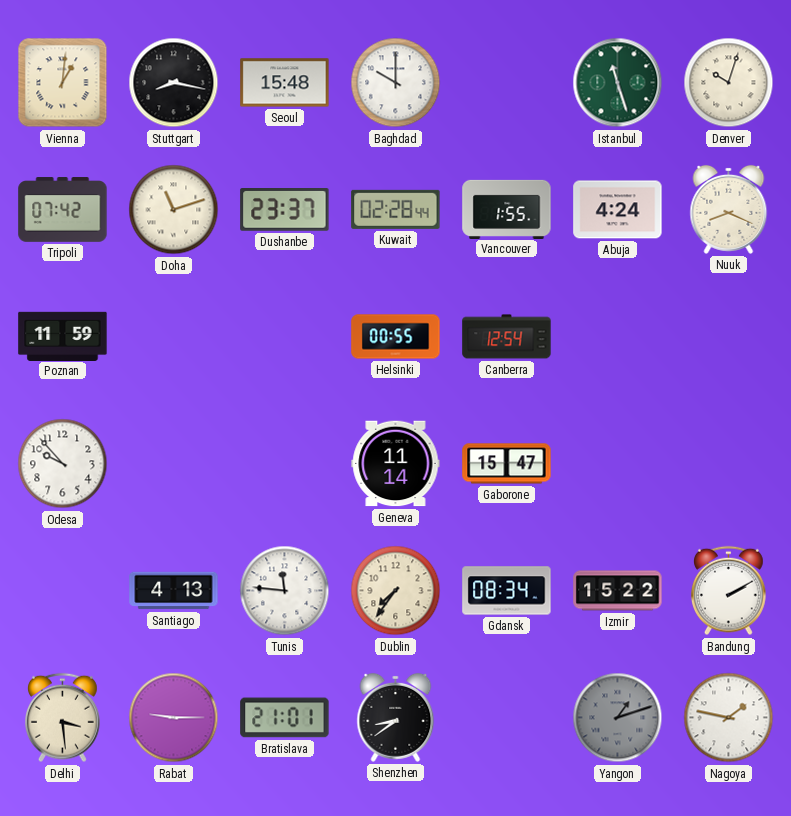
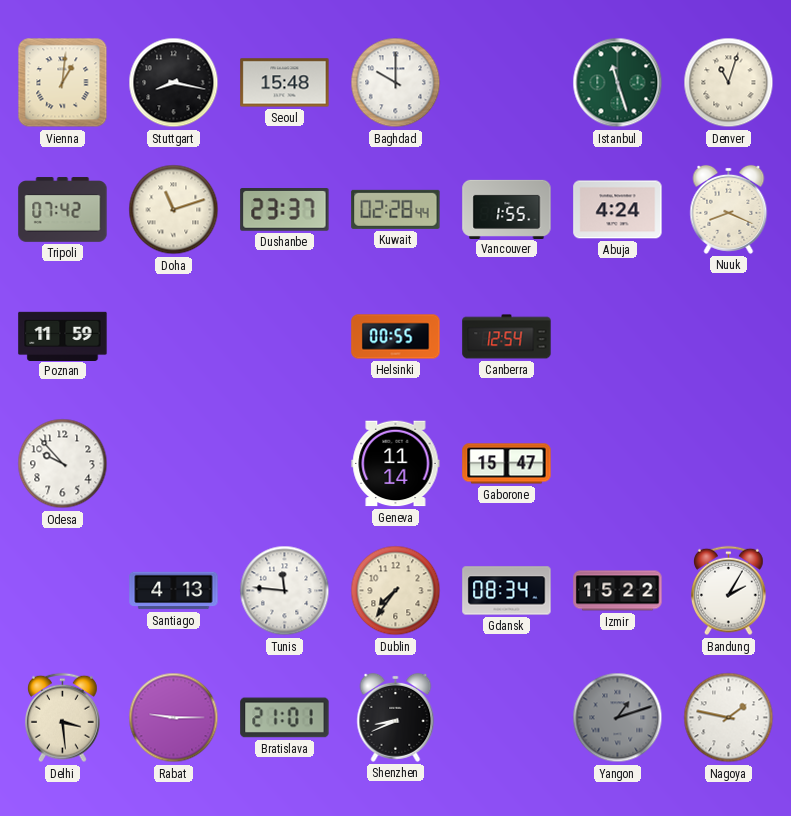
Denver: 10:03 -> 11:03
Bandung: 2:10 -> 2:05
Shenzhen: 8:39 -> 8:41
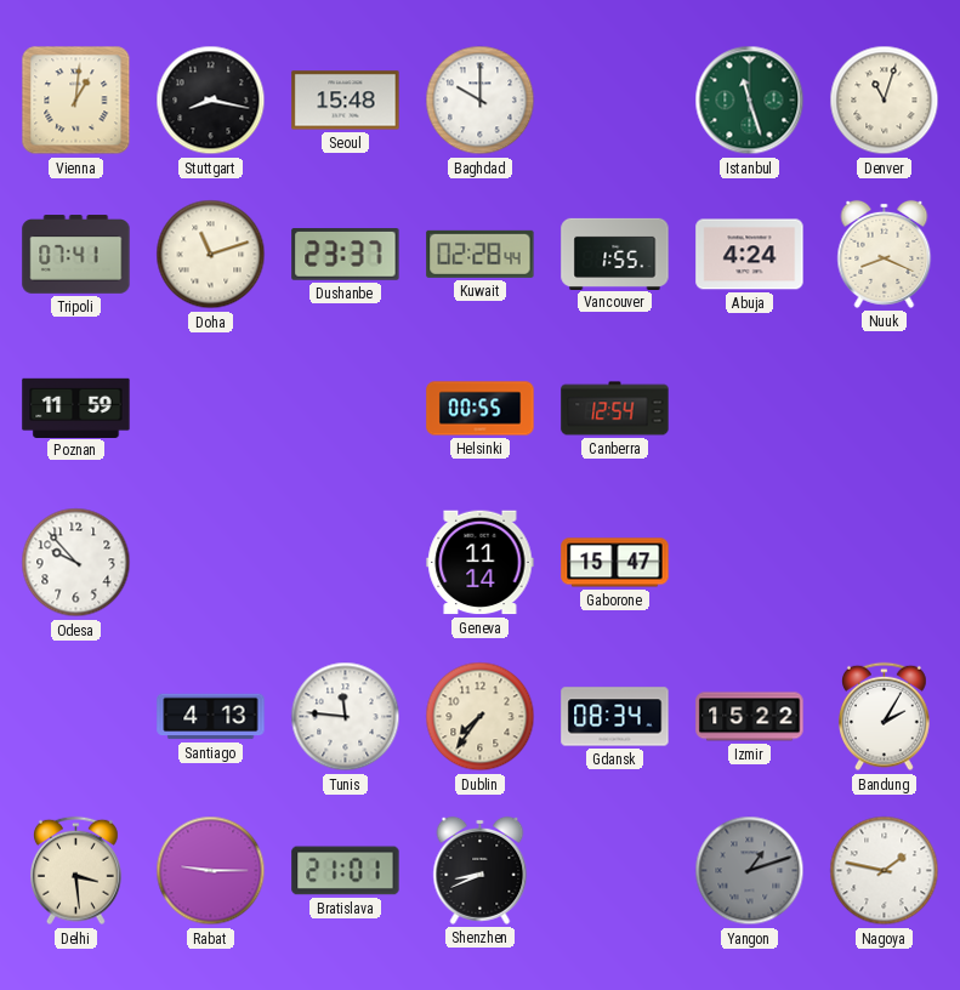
Tripoli: 07:42 -> 07:41
